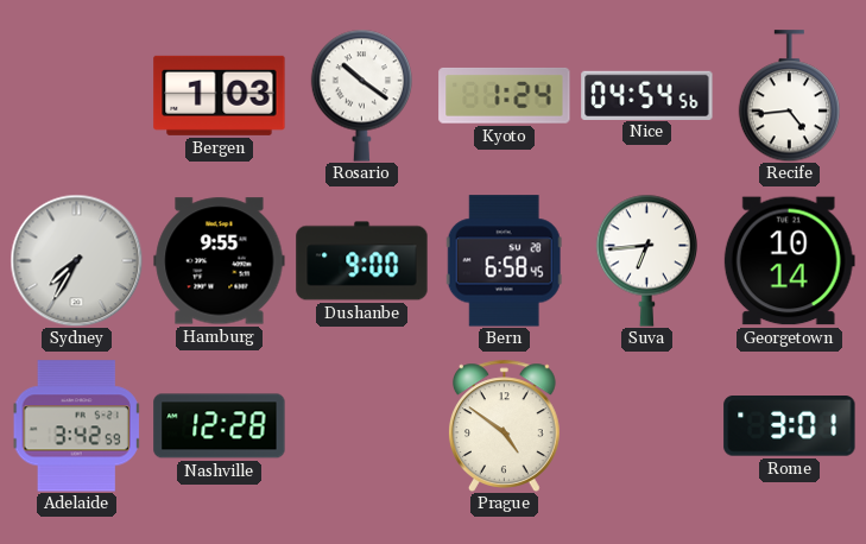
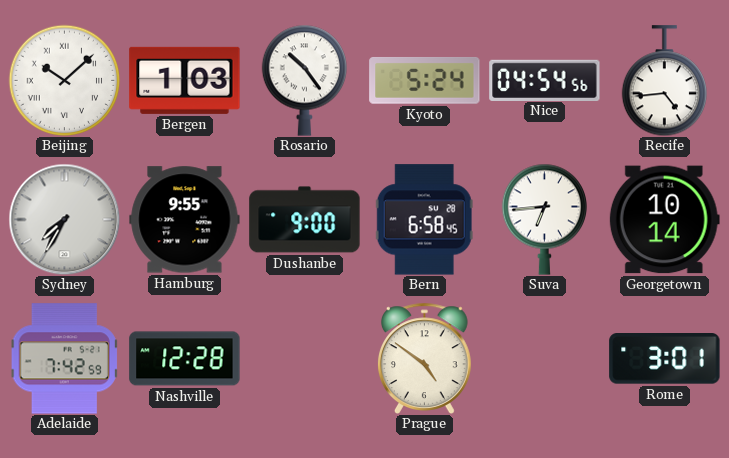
Beijing: none -> 10:08
Rosario: 10:21 -> 10:24
Kyoto: 1:24 -> 5:24
Adelaide: 3:42 -> 7:42
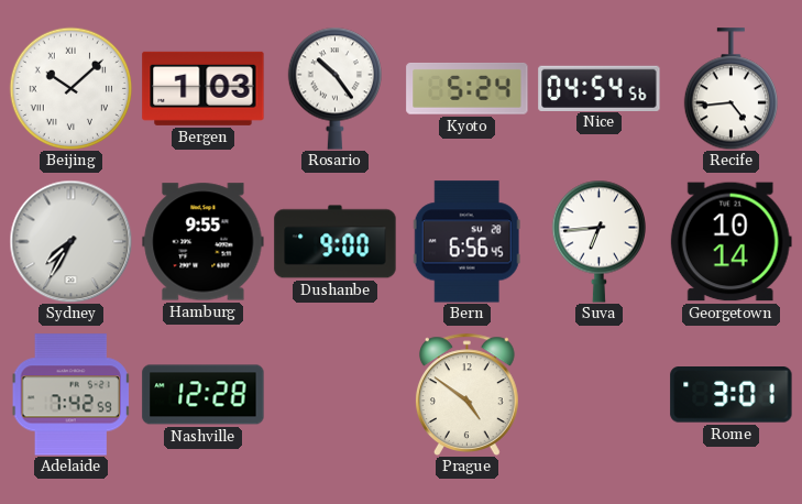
Bern: 6:58 -> 6:56
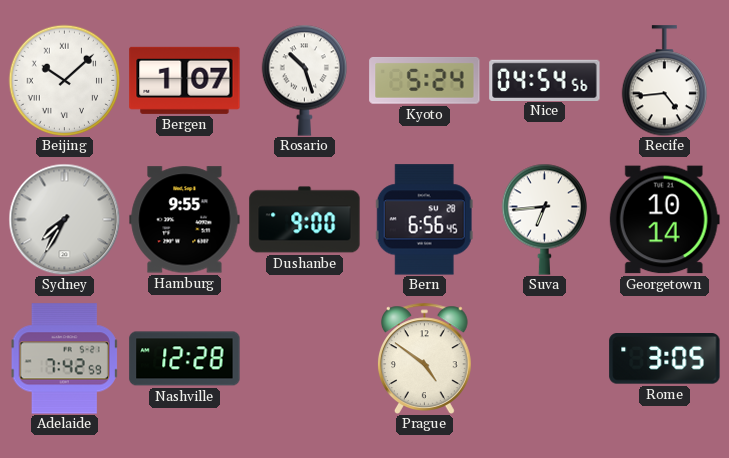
Bergen: 1:03 -> 1:07
Rosario: 10:24 -> 10:27
Rome: 3:01 -> 3:05
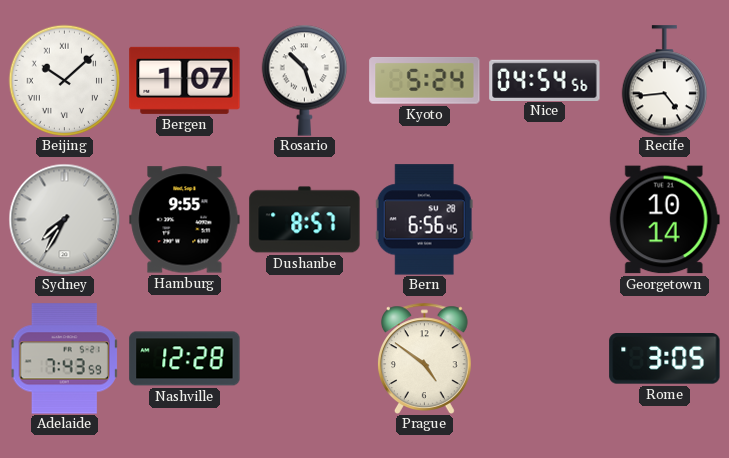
Dushanbe: 9:00 -> 8:57
Suva: 6:44 -> none
Adelaide: 7:42 -> 7:43
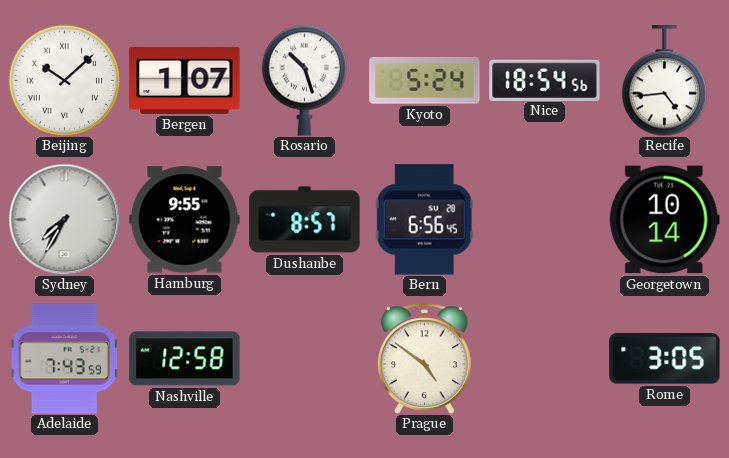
Nice: 04:54 -> 18:54
Nashville: 12:28 -> 12:58
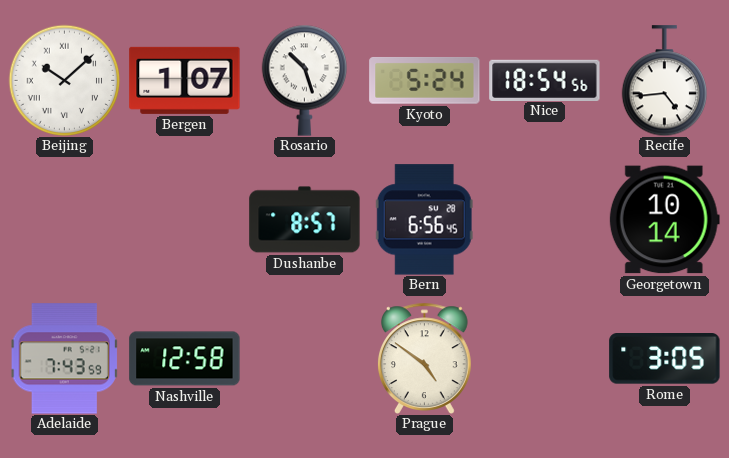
Sydney: 7:35 -> none
Hamburg: 9:55 -> none
